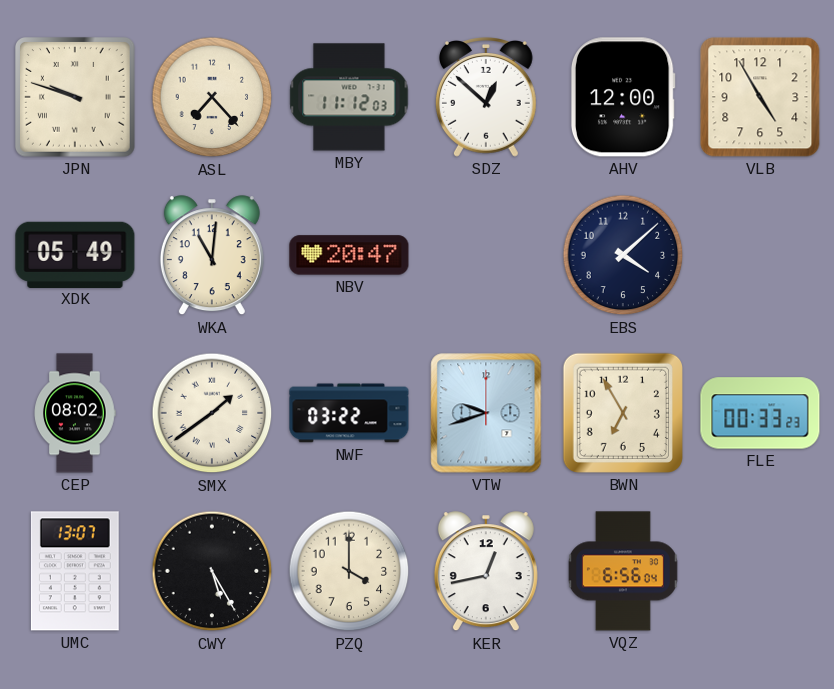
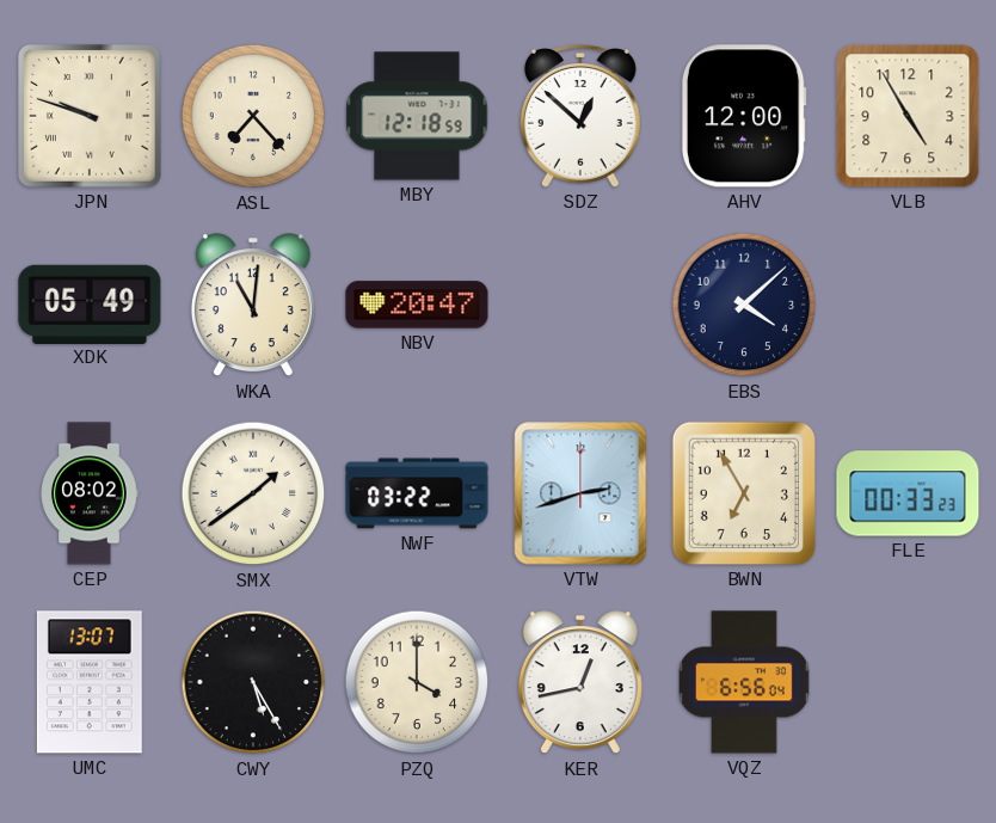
MBY: 11:12 -> 12:18
VTW: 9:42 -> 2:42
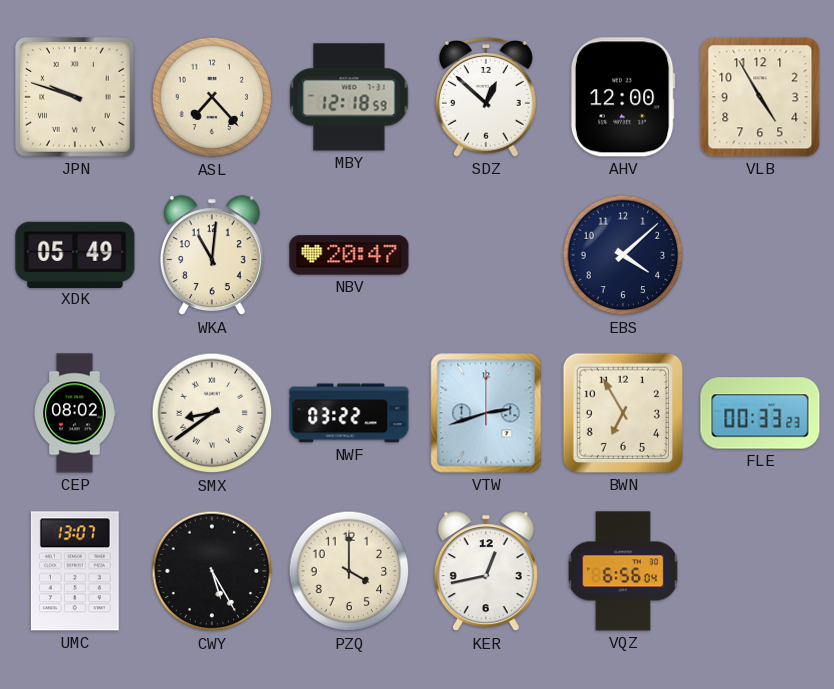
SMX: 1:39 -> 8:39
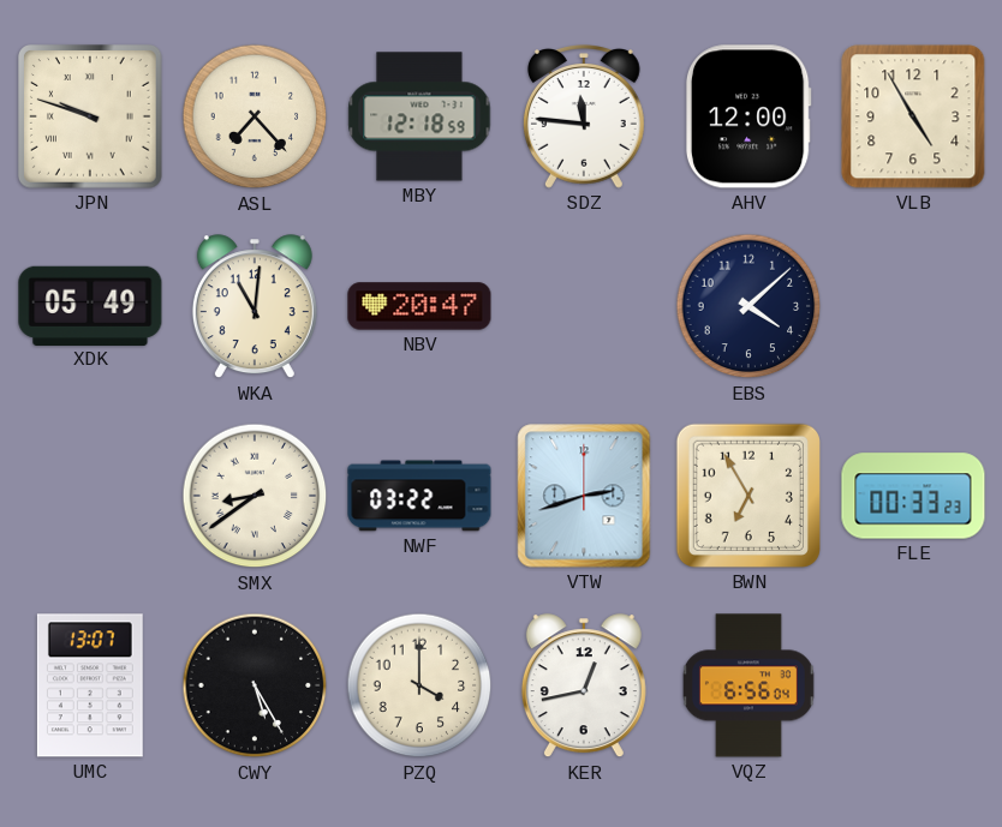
SDZ: 12:52 -> 11:46
CEP: 08:02 -> none
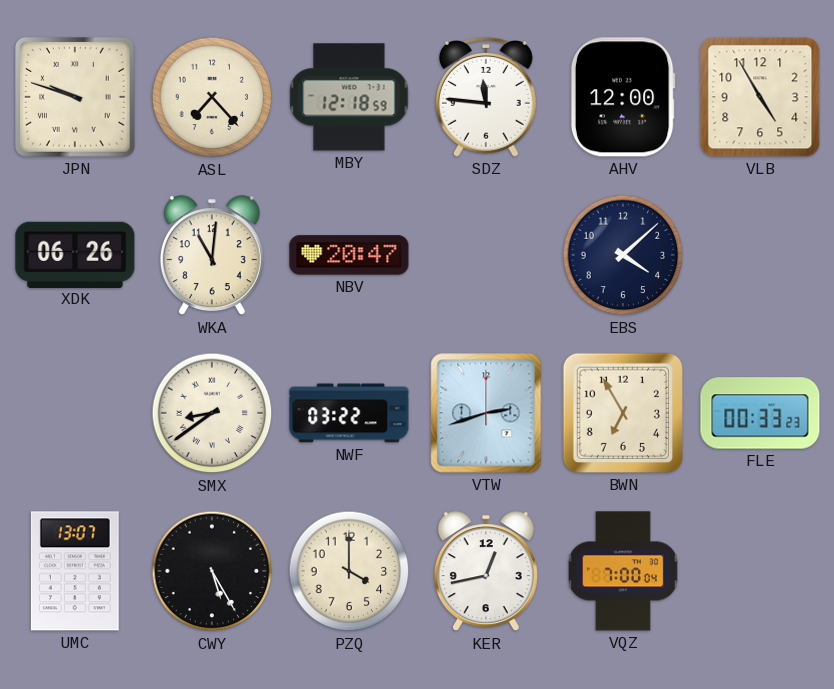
XDK: 05:49 -> 06:26
VQZ: 6:56 -> 7:00
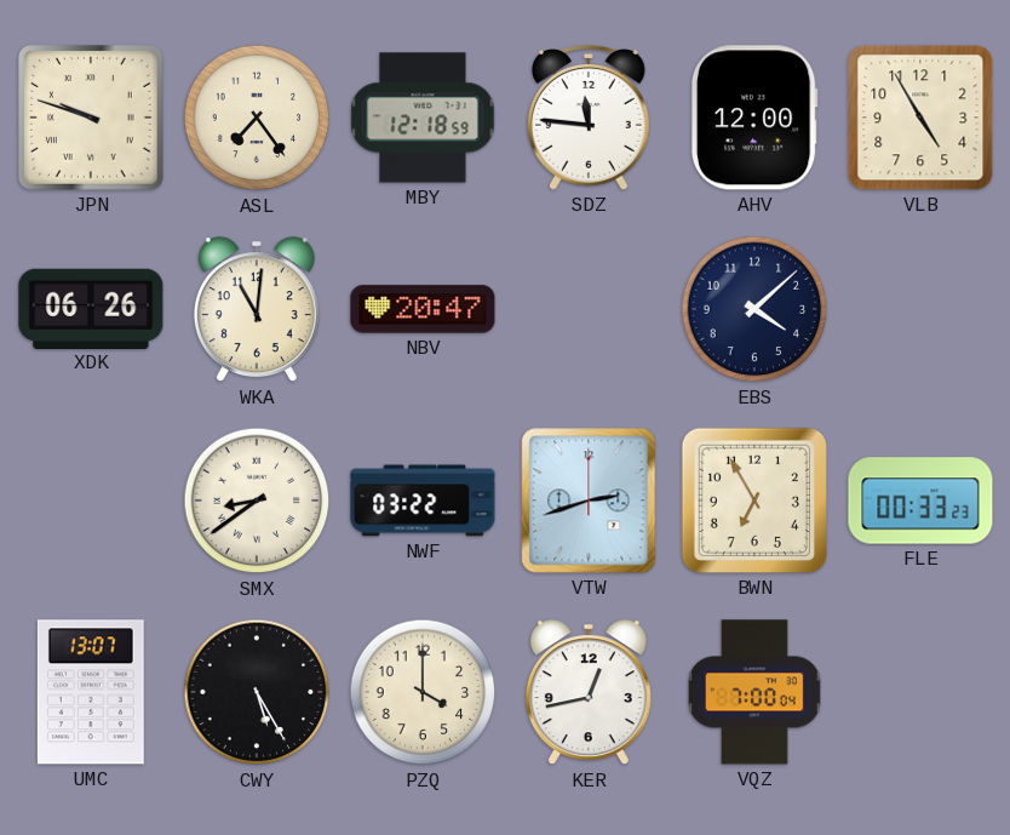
ASL: 7:23 -> 7:24
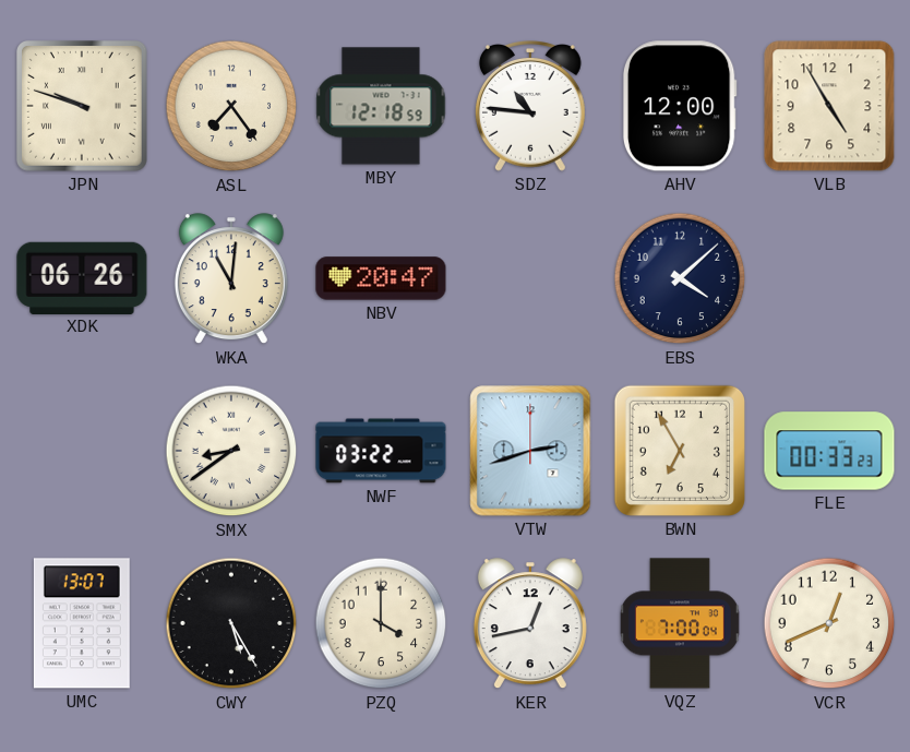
SDZ: 11:46 -> 10:46
VCR: none -> 12:41
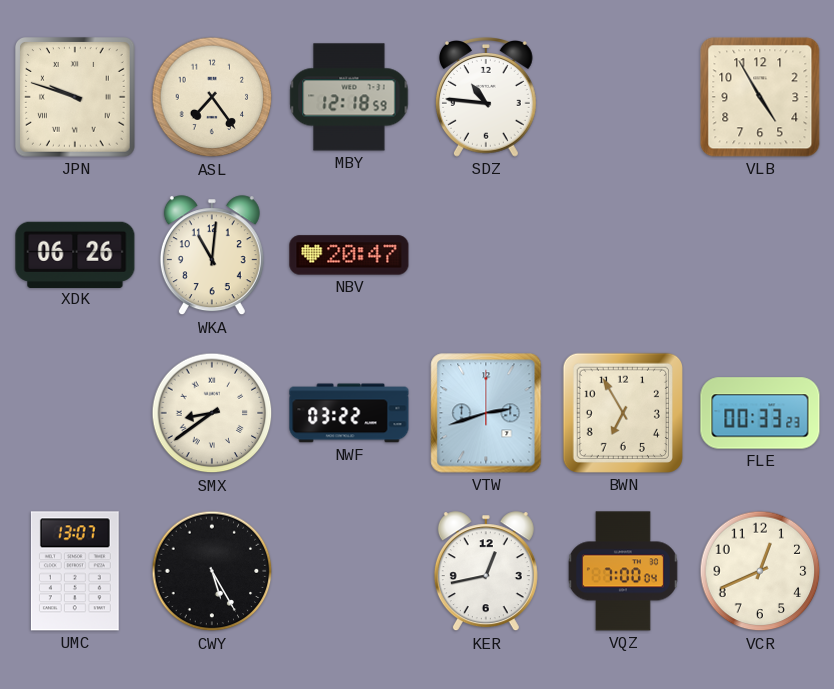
AHV: 12:00 -> none
EBS: 4:08 -> none
PZQ: 4:00 -> none
